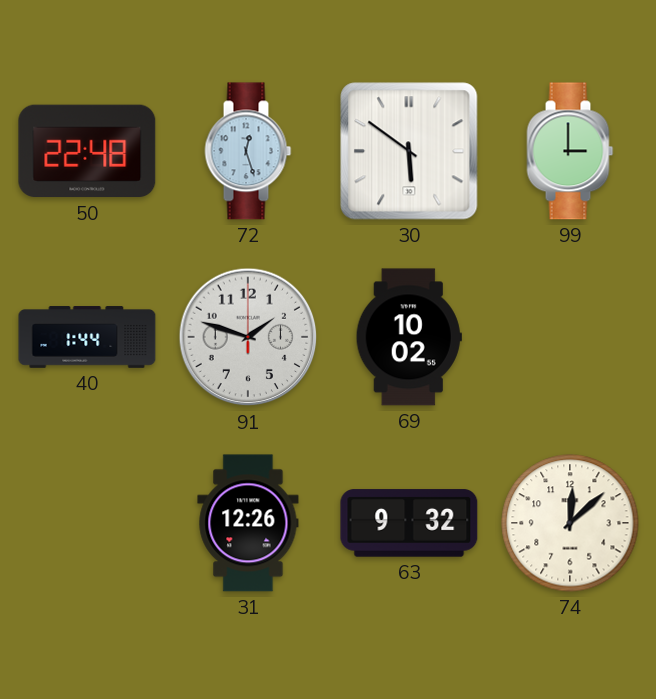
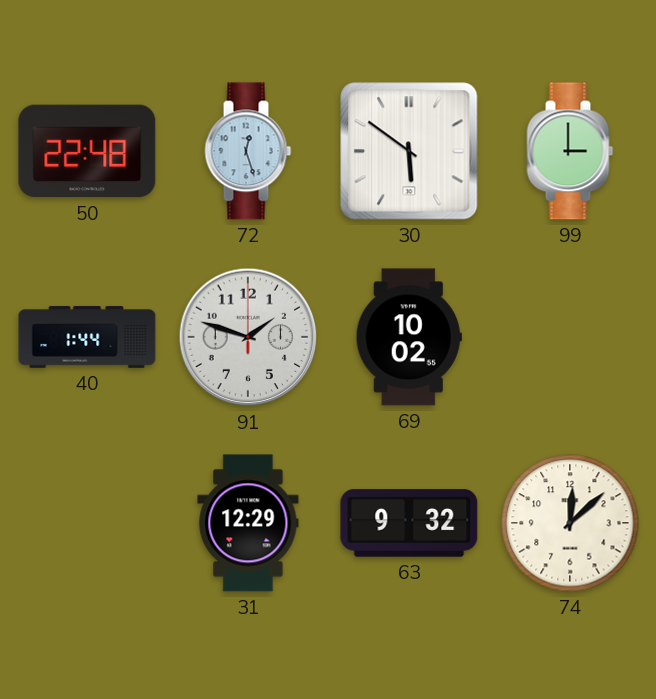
31: 12:26 -> 12:29
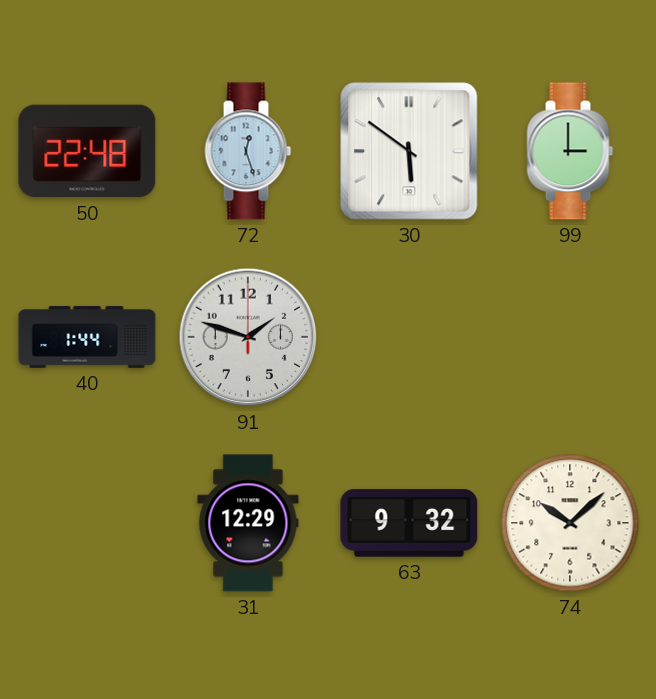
69: 10:02 -> none
74: 12:08 -> 10:08
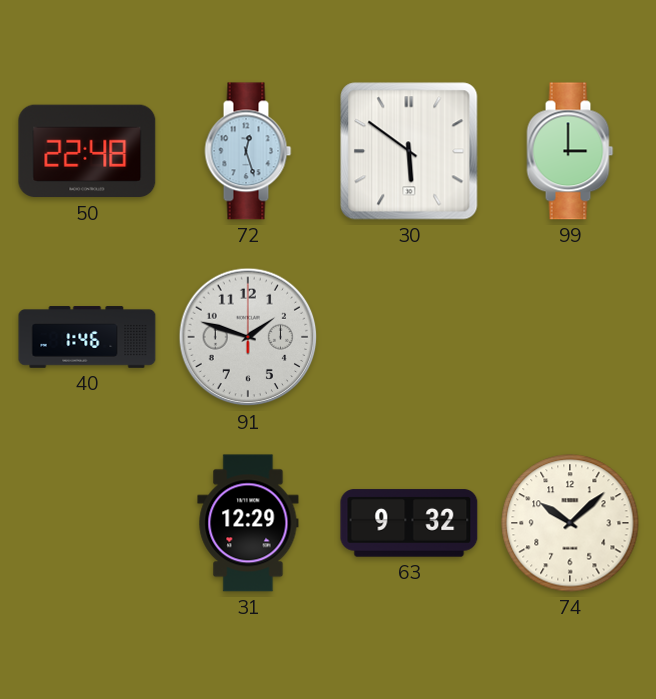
40: 1:44 -> 1:46
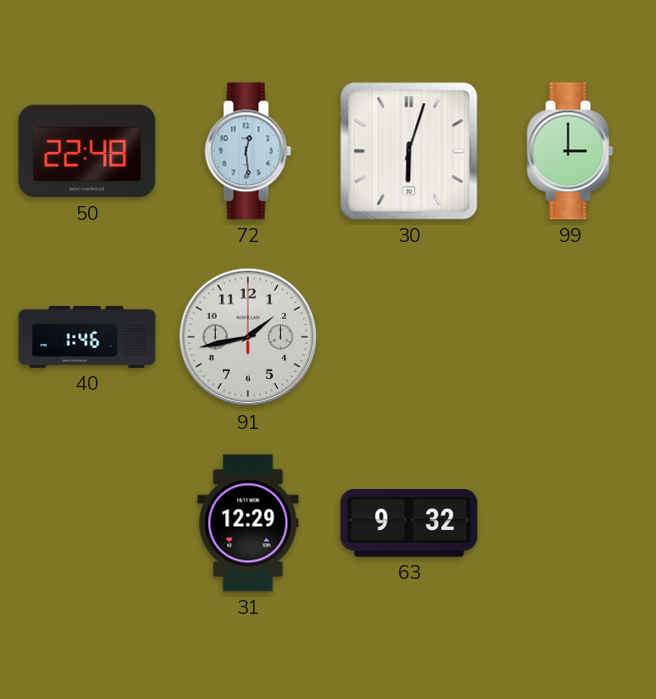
72: 12:27 -> 12:29
30: 5:51 -> 6:03
91: 1:48 -> 1:43
74: 10:08 -> none
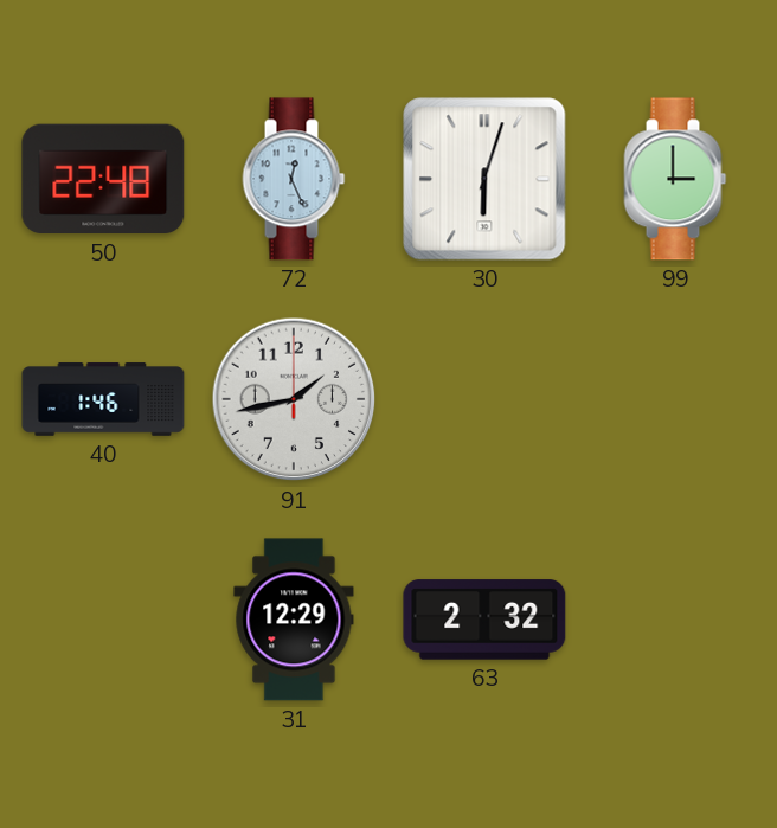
72: 12:29 -> 12:26
63: 9:32 -> 2:32
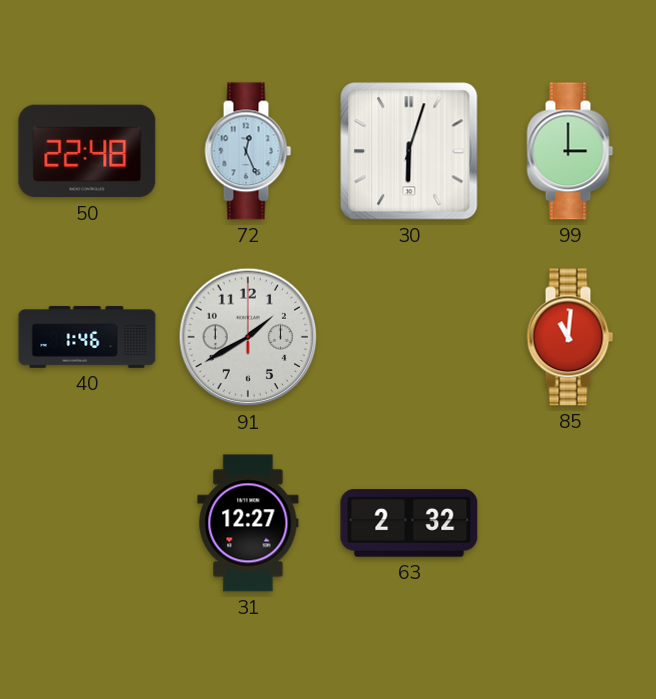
91: 1:43 -> 1:40
85: none -> 11:01
31: 12:29 -> 12:27
